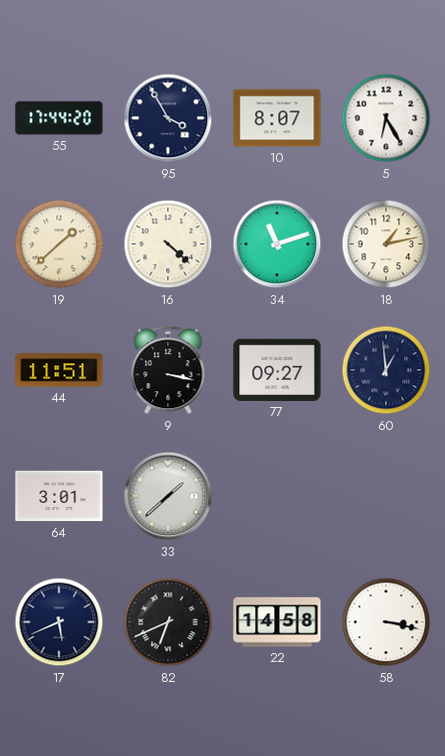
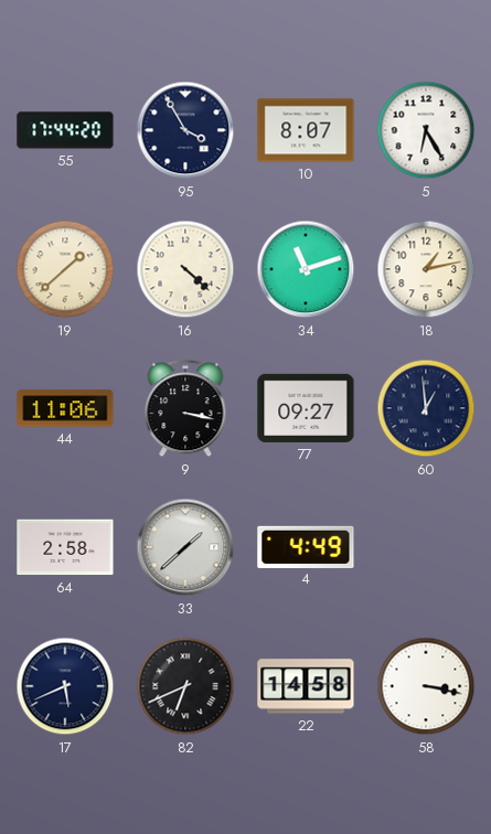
44: 11:51 -> 11:06
64: 3:01 -> 2:58
4: none -> 4:49
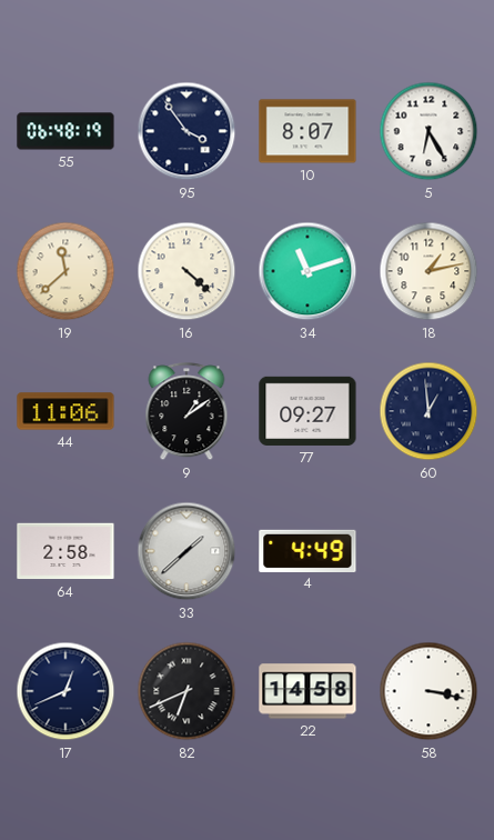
55: 17:44 -> 06:48
95: 3:55 -> 3:54
19: 1:38 -> 11:38
9: 3:17 -> 1:09
17: 5:41 -> 12:41
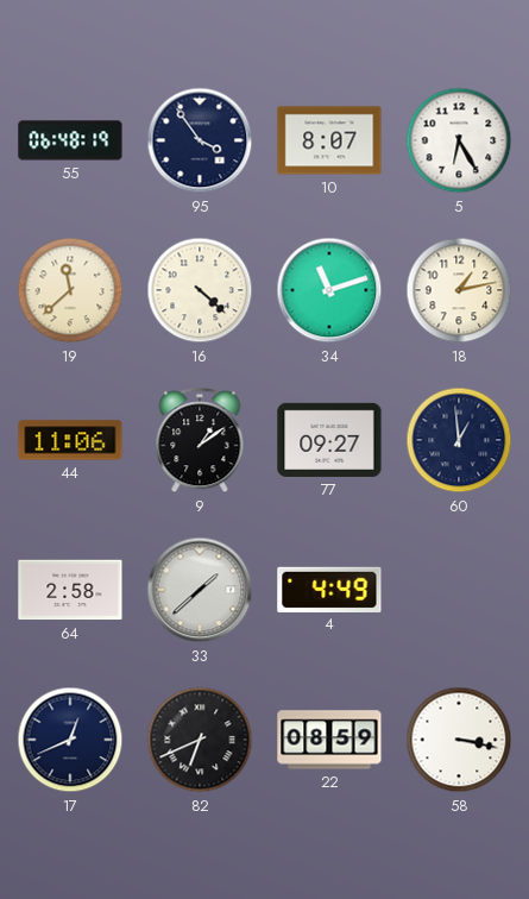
22: 14:58 -> 08:59
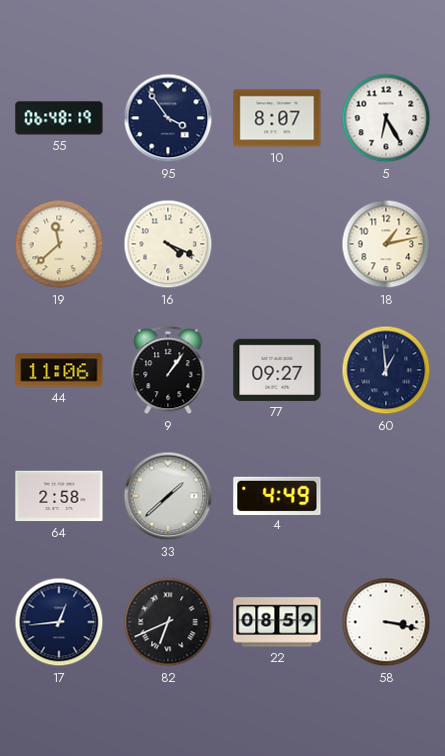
16: 4:22 -> 4:19
34: 11:12 -> none
9: 1:09 -> 1:06
17: 12:41 -> 12:44
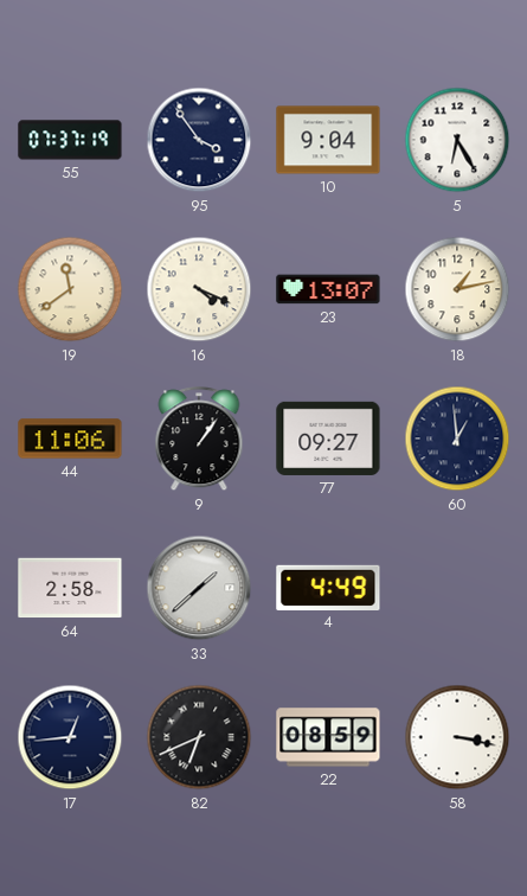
55: 06:48 -> 07:37
10: 8:07 -> 9:04
19: 11:38 -> 11:39
23: none -> 13:07
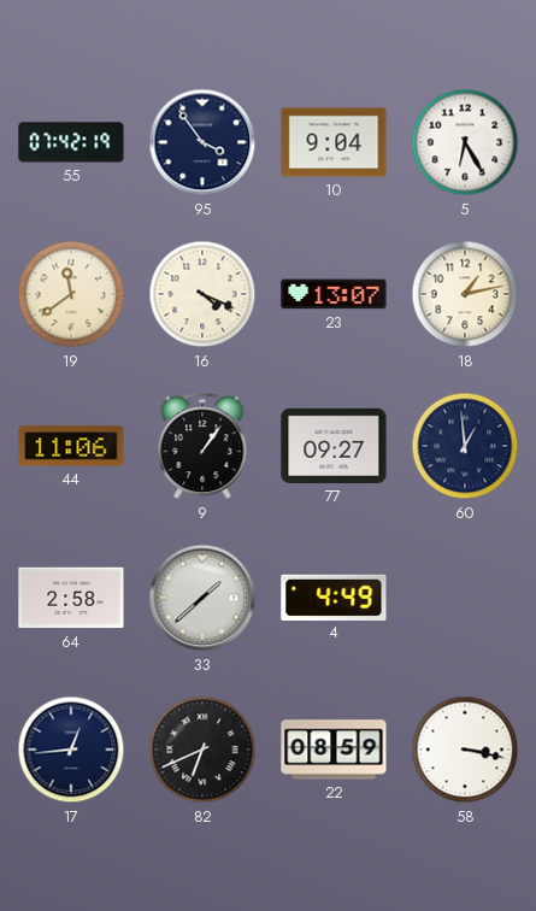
55: 07:37 -> 07:42
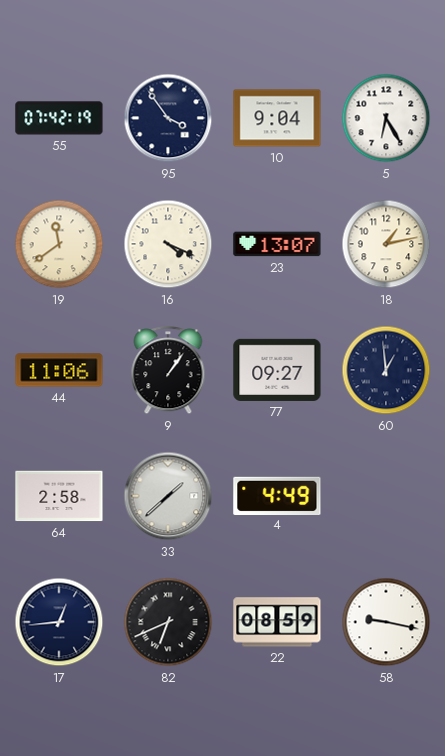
58: 3:17 -> 9:17
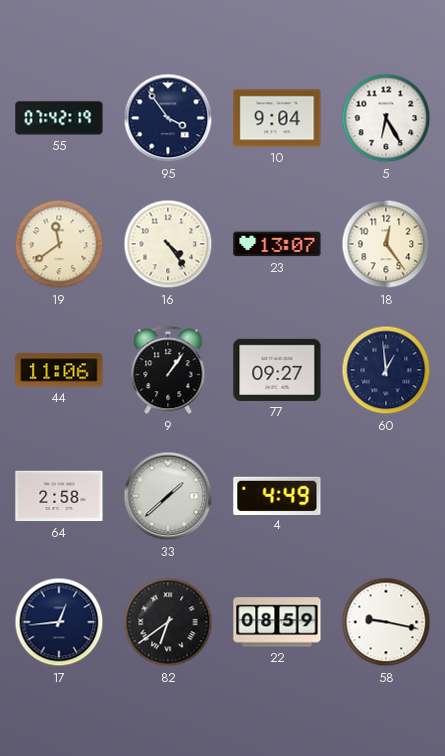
16: 4:19 -> 4:24
18: 1:13 -> 12:24
82: 6:41 -> 6:39
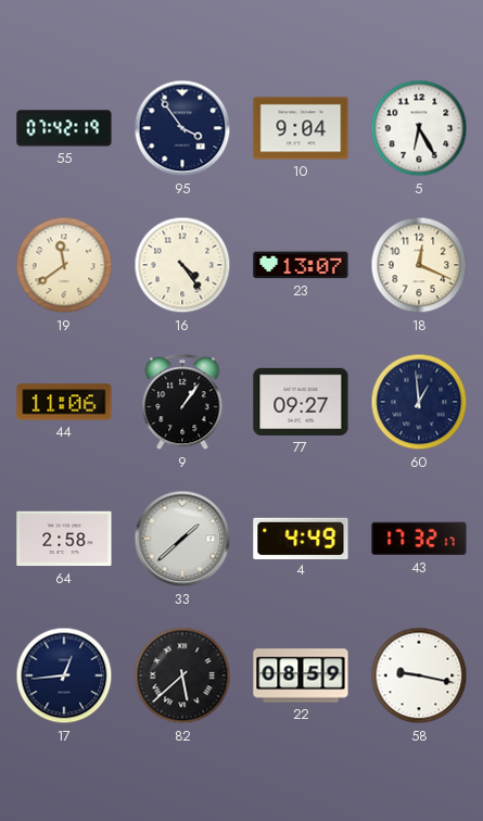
18: 12:24 -> 12:19
43: none -> 17:32
82: 6:39 -> 5:38
